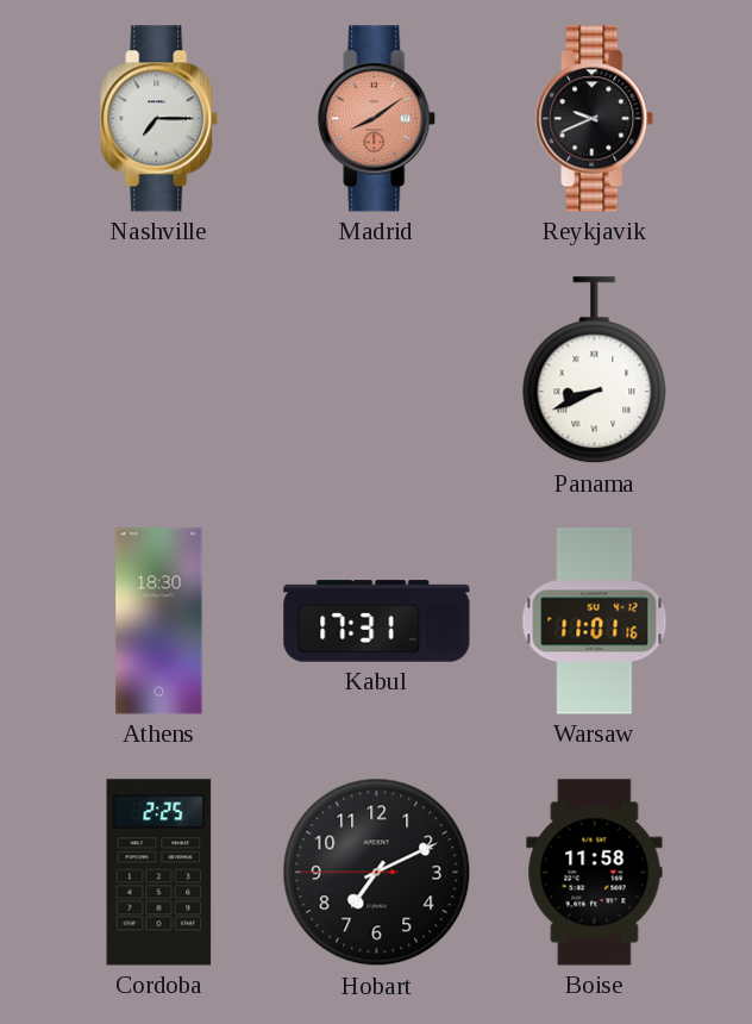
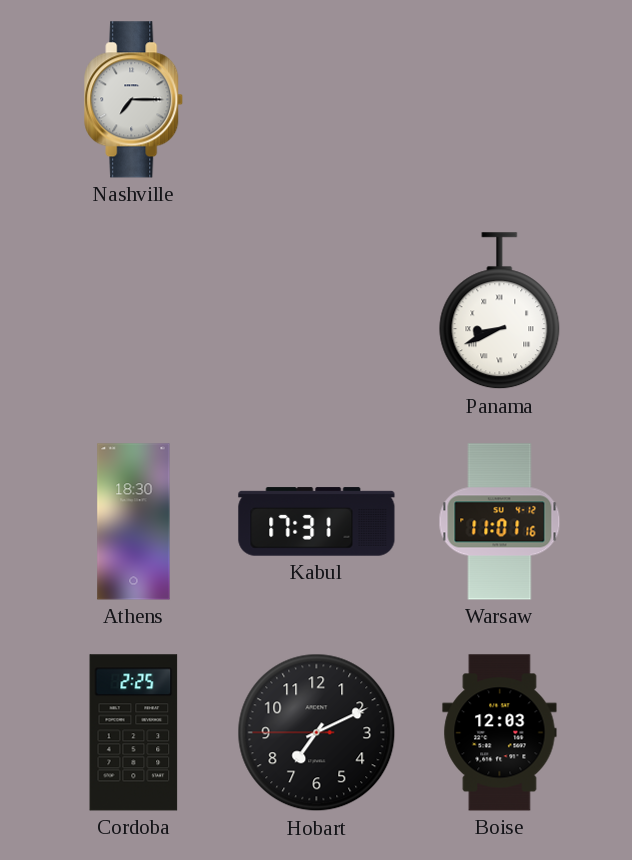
Madrid: 8:09 -> none
Reykjavik: 9:41 -> none
Boise: 11:58 -> 12:03
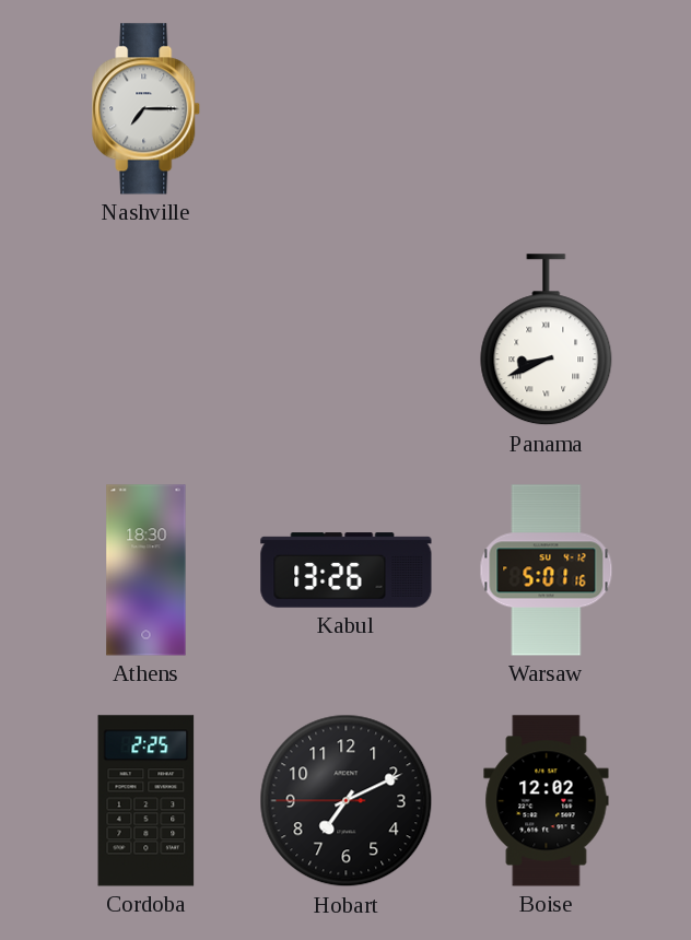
Kabul: 17:31 -> 13:26
Warsaw: 11:01 -> 5:01
Boise: 12:03 -> 12:02
